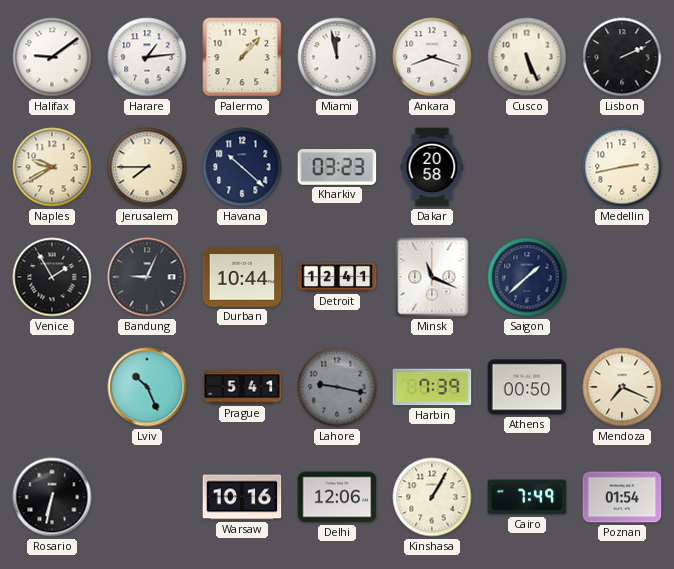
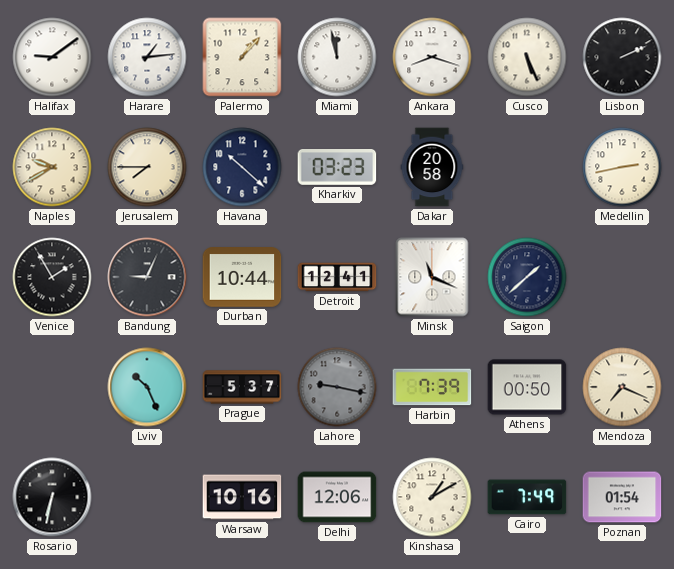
Prague: 5:41 -> 5:37
Kinshasa: 1:05 -> 1:10
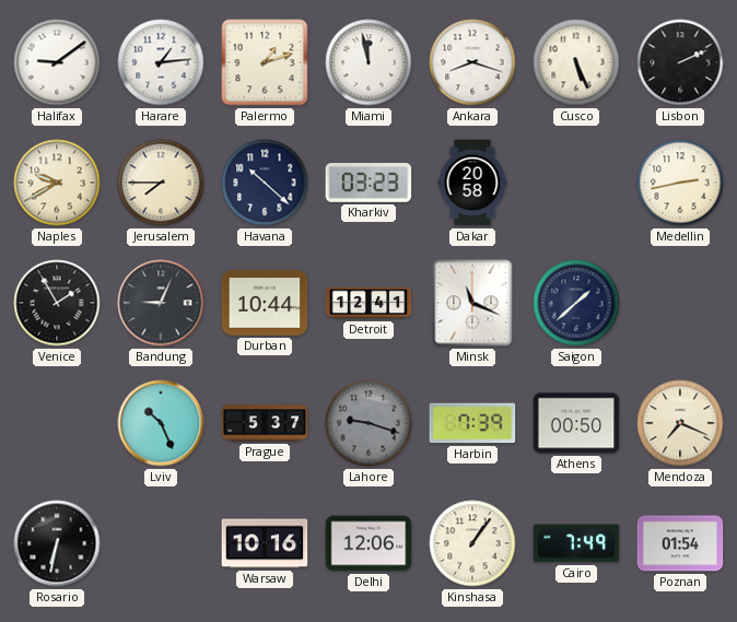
Palermo: 1:07 -> 1:12
Lahore: 9:17 -> 9:18
Kinshasa: 1:10 -> 1:06
